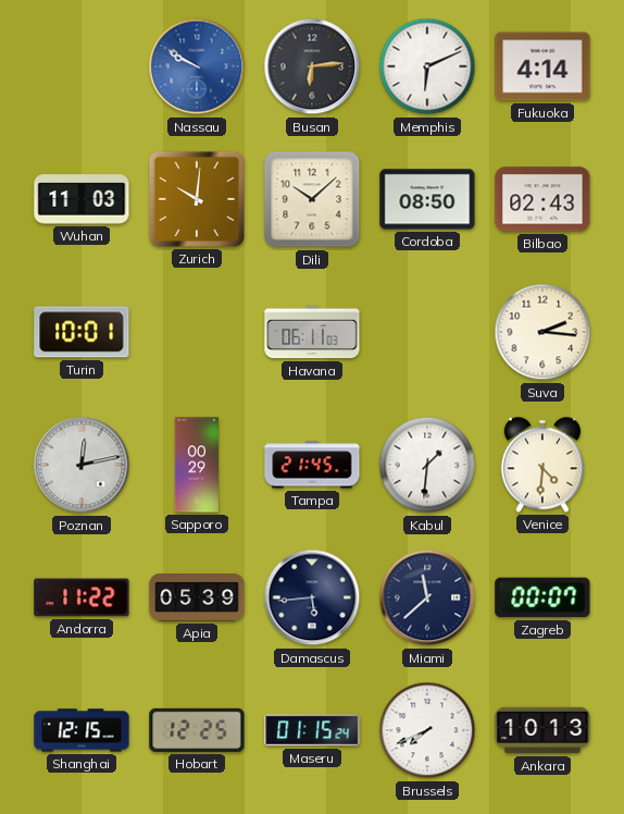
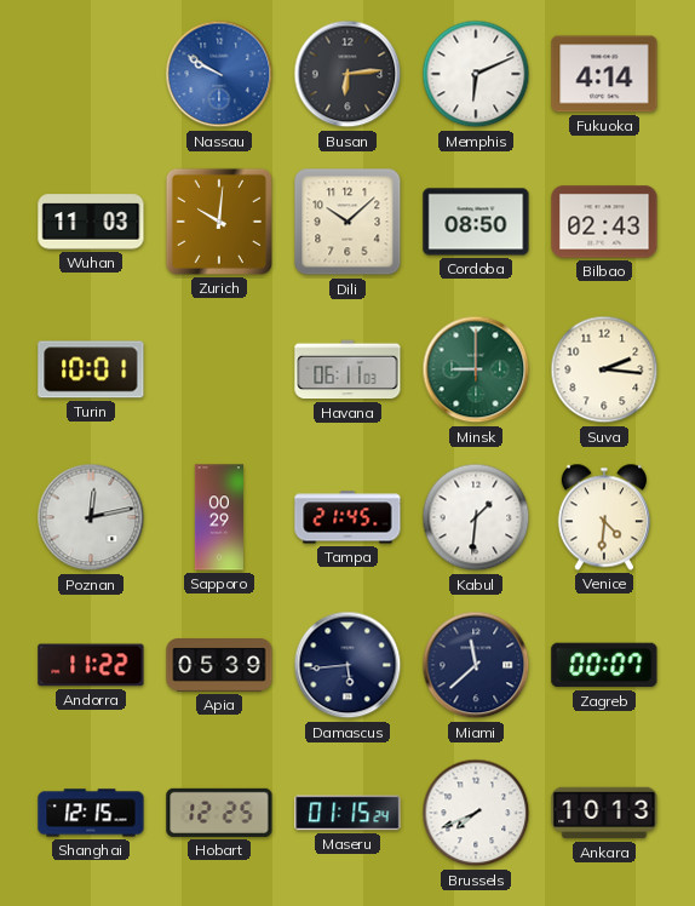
Minsk: none -> 9:00
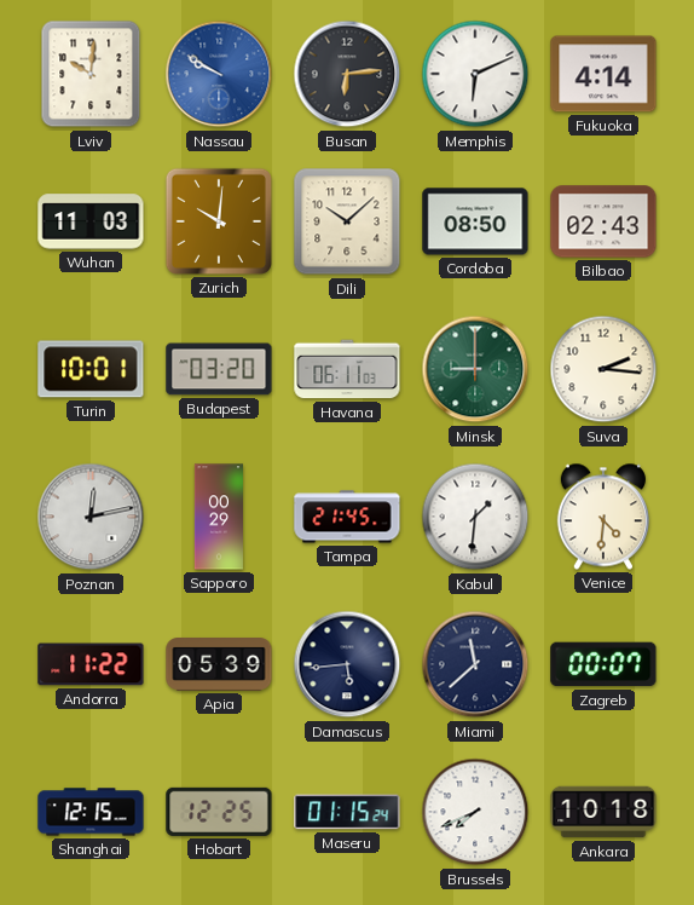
Lviv: none -> 10:01
Budapest: none -> 03:20
Ankara: 10:13 -> 10:18
